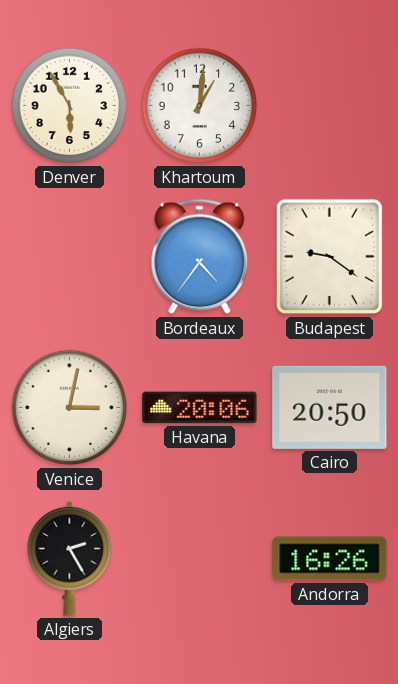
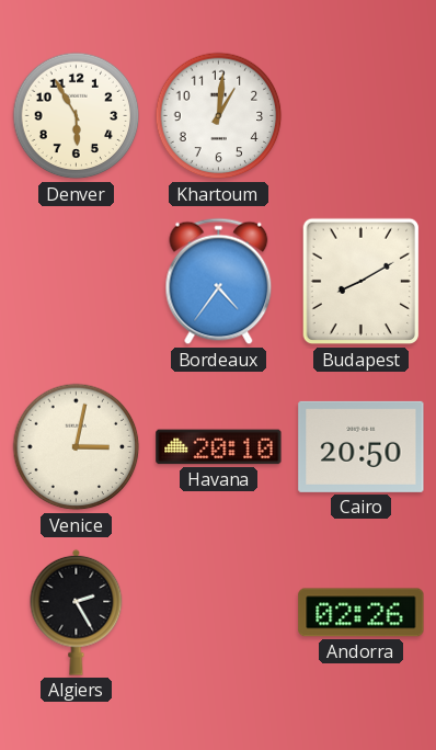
Budapest: 9:21 -> 8:10
Havana: 20:06 -> 20:10
Andorra: 16:26 -> 02:26
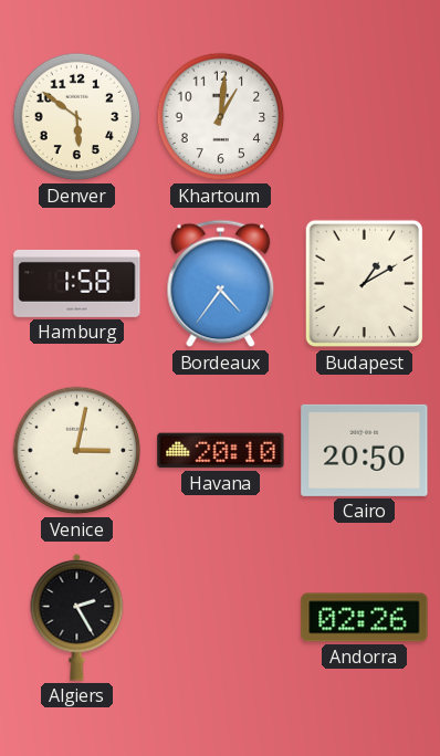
Denver: 5:55 -> 5:51
Hamburg: none -> 1:58
Budapest: 8:10 -> 1:10
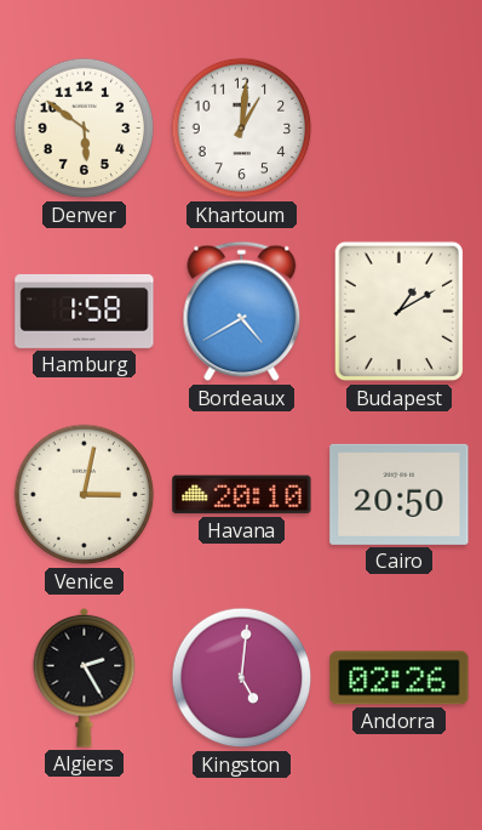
Bordeaux: 4:36 -> 4:40
Kingston: none -> 5:01
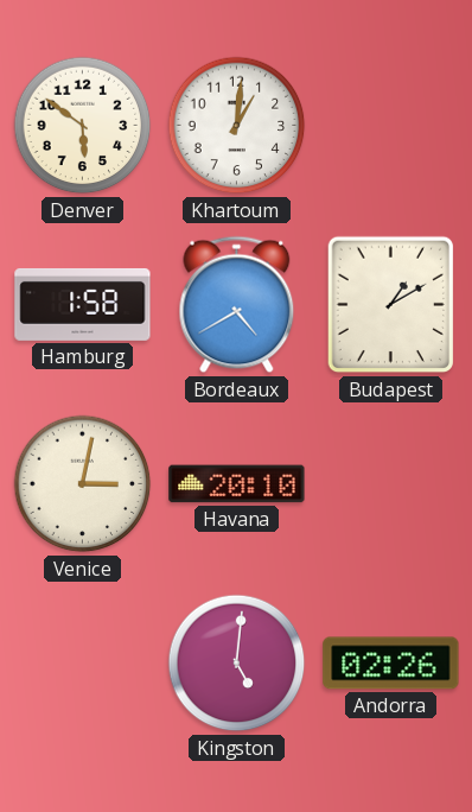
Cairo: 20:50 -> none
Algiers: 2:25 -> none
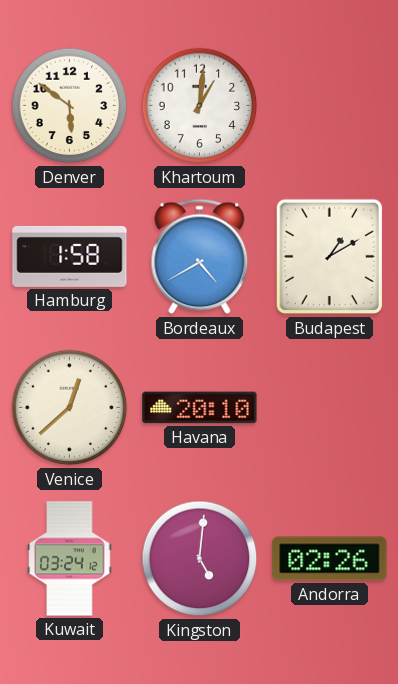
Venice: 3:02 -> 12:38
Kuwait: none -> 03:24
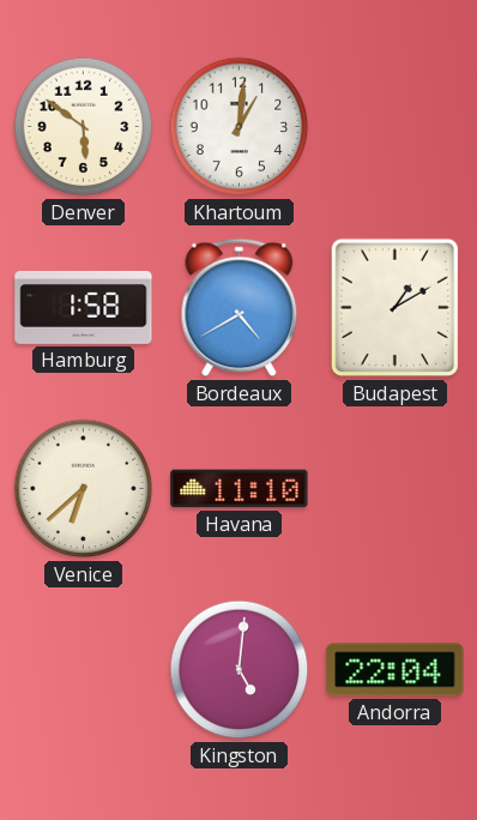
Venice: 12:38 -> 6:38
Havana: 20:10 -> 11:10
Kuwait: 03:24 -> none
Andorra: 02:26 -> 22:04
